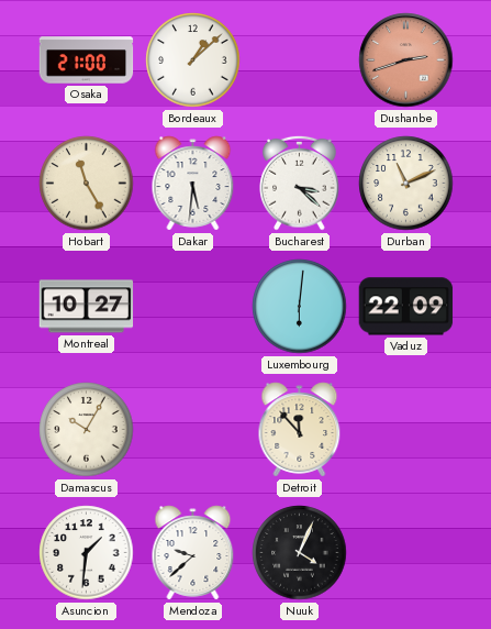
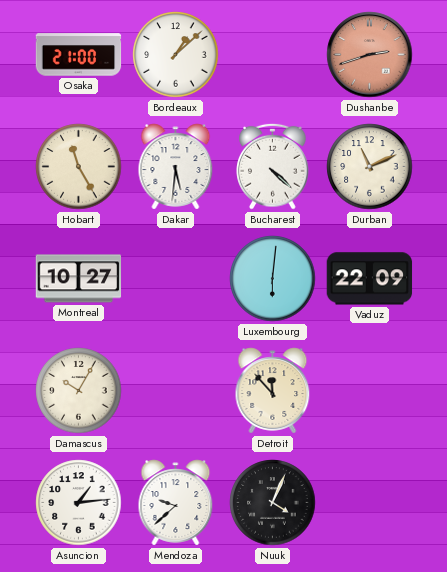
Bucharest: 3:22 -> 4:22
Asuncion: 1:31 -> 1:14
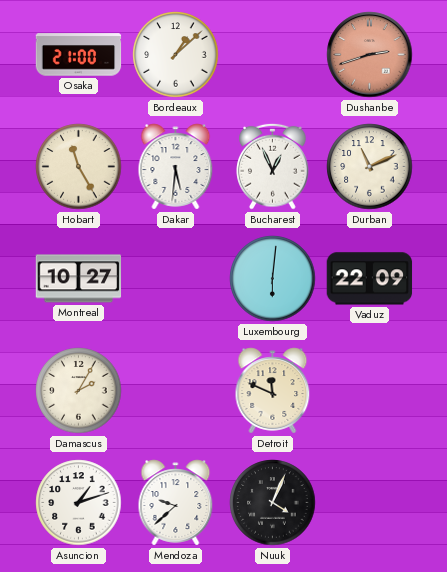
Bucharest: 4:22 -> 12:56
Damascus: 10:05 -> 2:05
Detroit: 11:53 -> 11:49
Asuncion: 1:14 -> 1:12
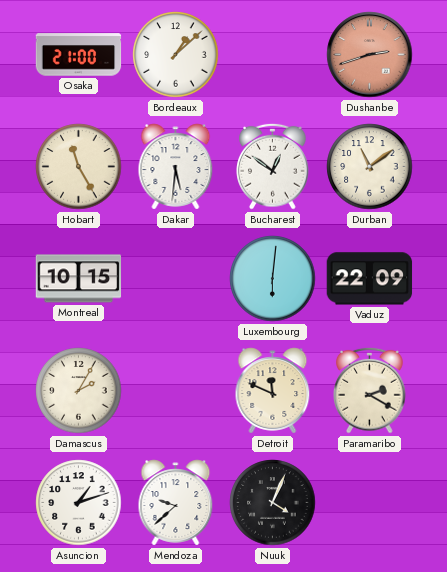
Bucharest: 12:56 -> 12:51
Durban: 11:11 -> 11:09
Montreal: 10:27 -> 10:15
Paramaribo: none -> 2:20
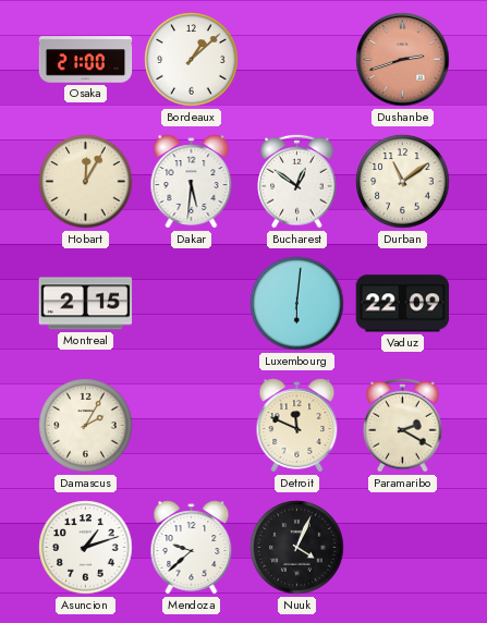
Hobart: 11:25 -> 12:05
Montreal: 10:15 -> 2:15
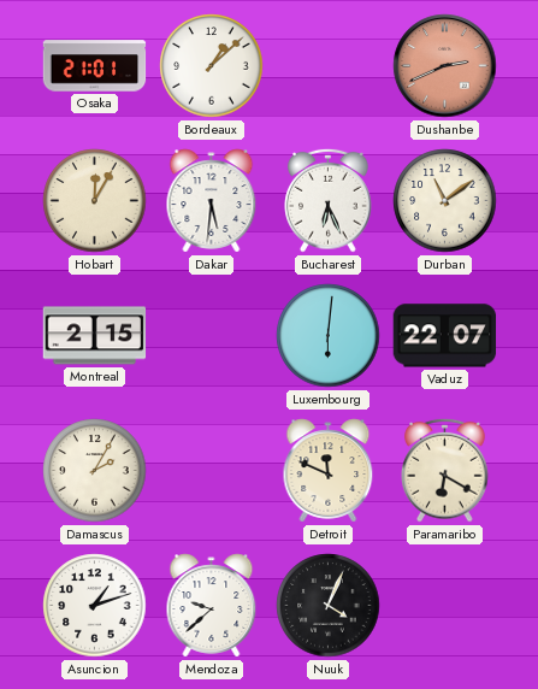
Osaka: 21:00 -> 21:01
Dushanbe: 2:42 -> 2:41
Bucharest: 12:51 -> 6:26
Vaduz: 22:09 -> 22:07
Paramaribo: 2:20 -> 6:20
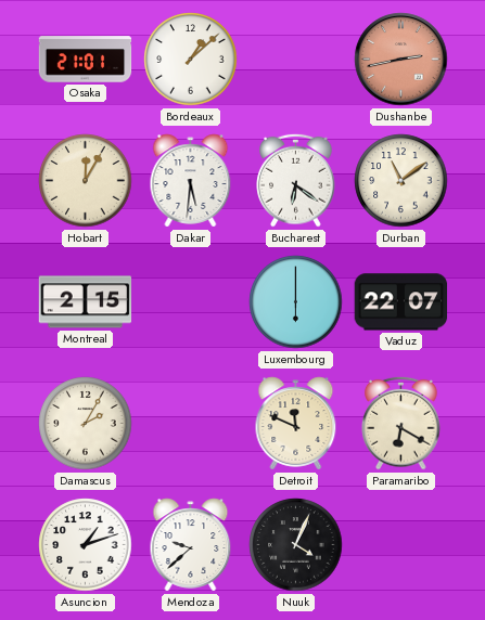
Dushanbe: 2:41 -> 2:43
Bucharest: 6:26 -> 6:21
Luxembourg: 6:01 -> 6:00
